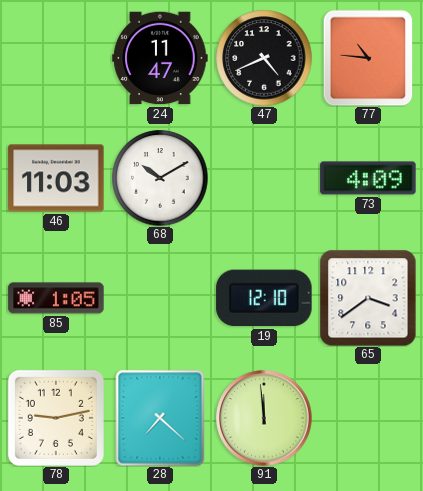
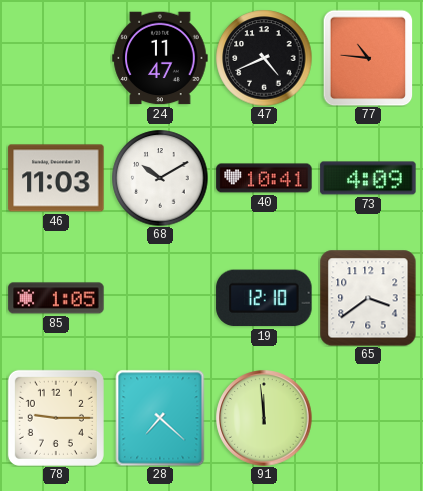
40: none -> 10:41
78: 9:13 -> 9:15
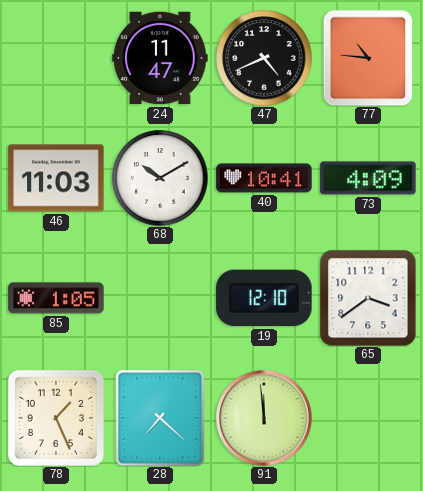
78: 9:15 -> 1:26
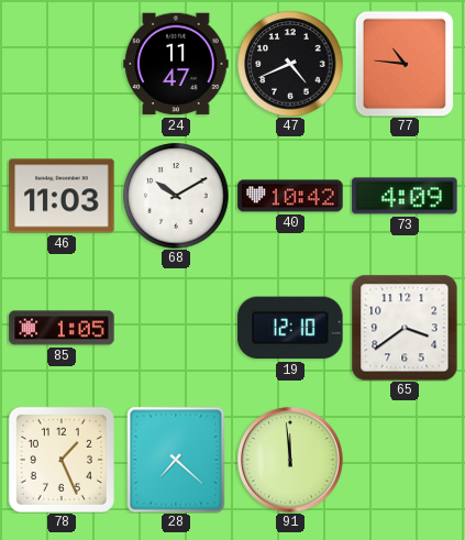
40: 10:41 -> 10:42
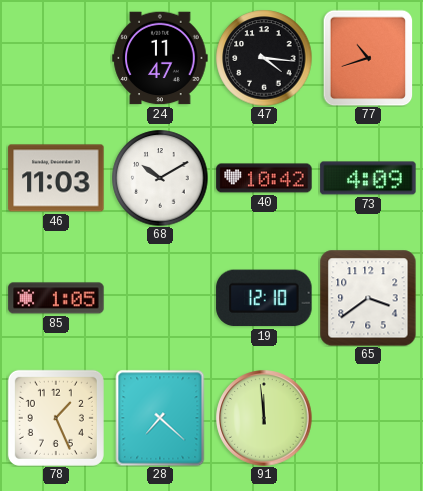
47: 4:41 -> 4:16
77: 10:46 -> 10:42
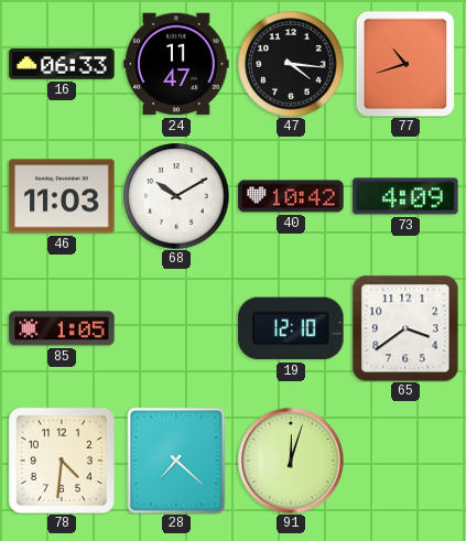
16: none -> 06:33
78: 1:26 -> 4:31
91: 11:59 -> 12:03
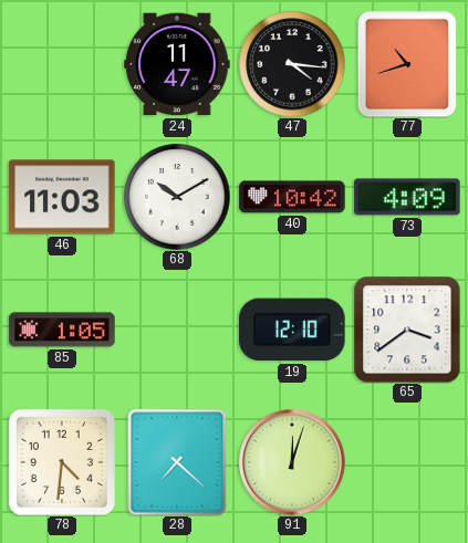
16: 06:33 -> none
